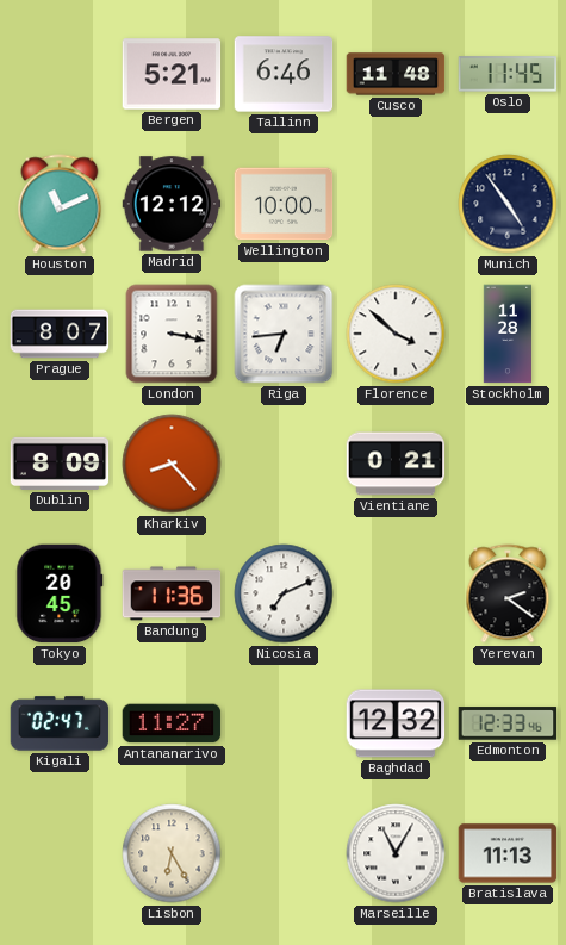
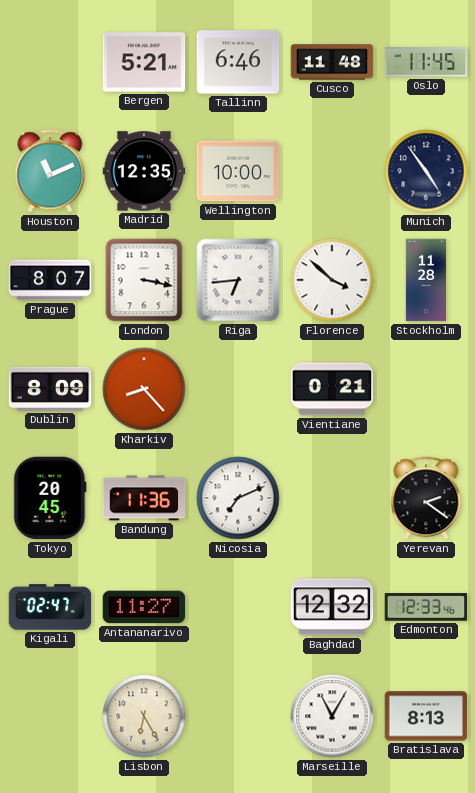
Madrid: 12:12 -> 12:35
Bratislava: 11:13 -> 8:13
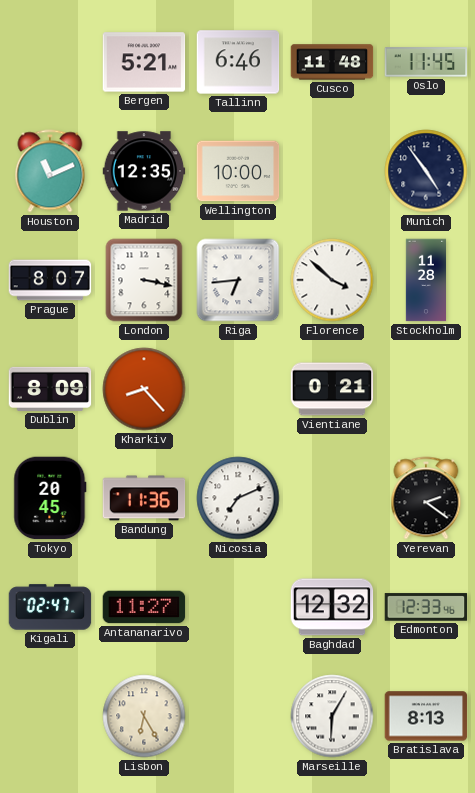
Marseille: 11:05 -> 6:05
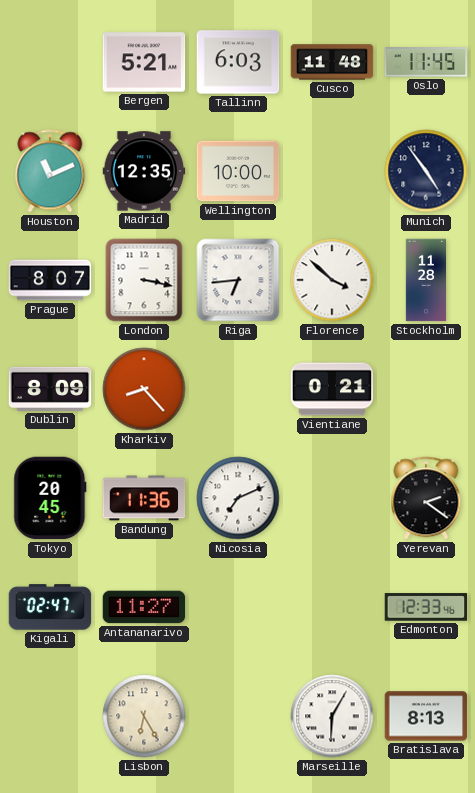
Tallinn: 6:46 -> 6:03
Baghdad: 12:32 -> none
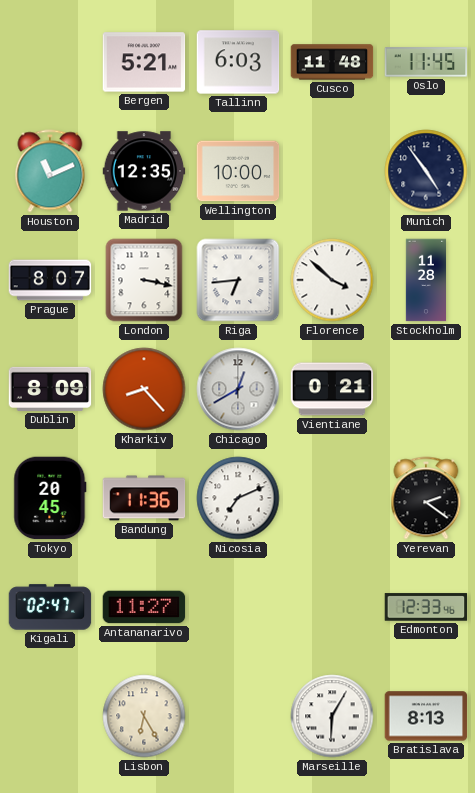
Chicago: none -> 12:40
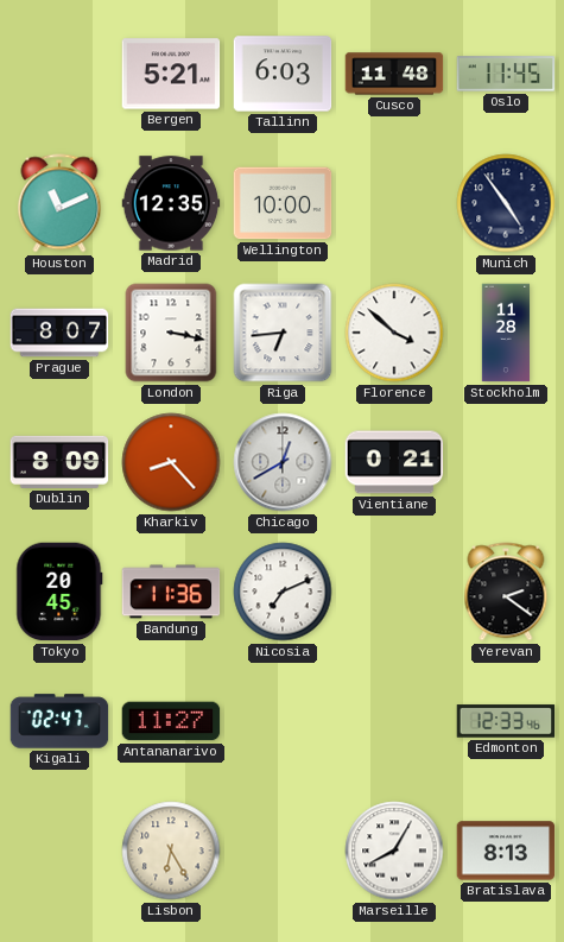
Marseille: 6:05 -> 8:05
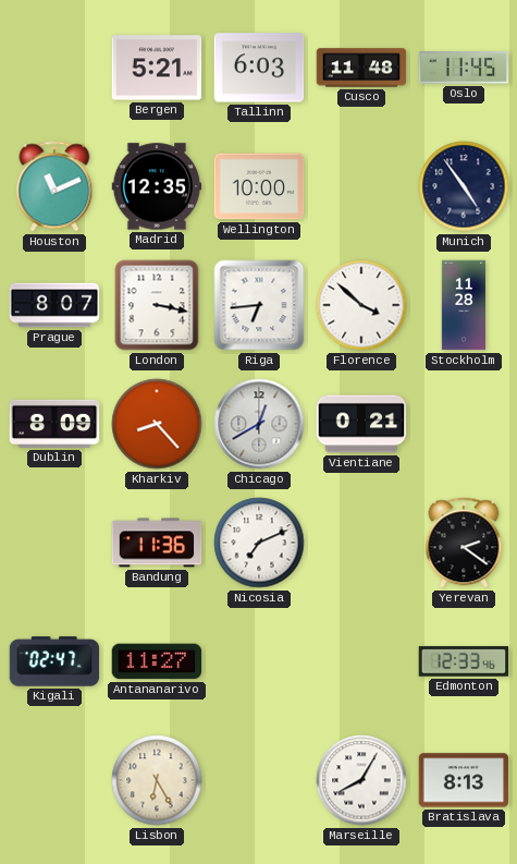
Tokyo: 20:45 -> none
